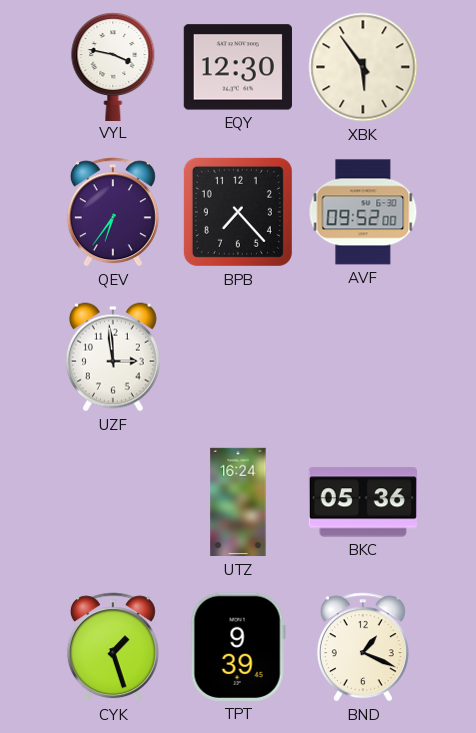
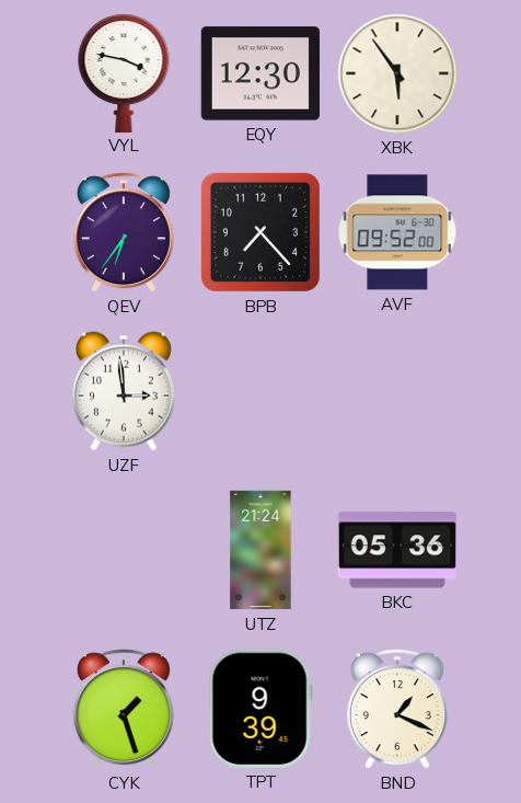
UTZ: 16:24 -> 21:24
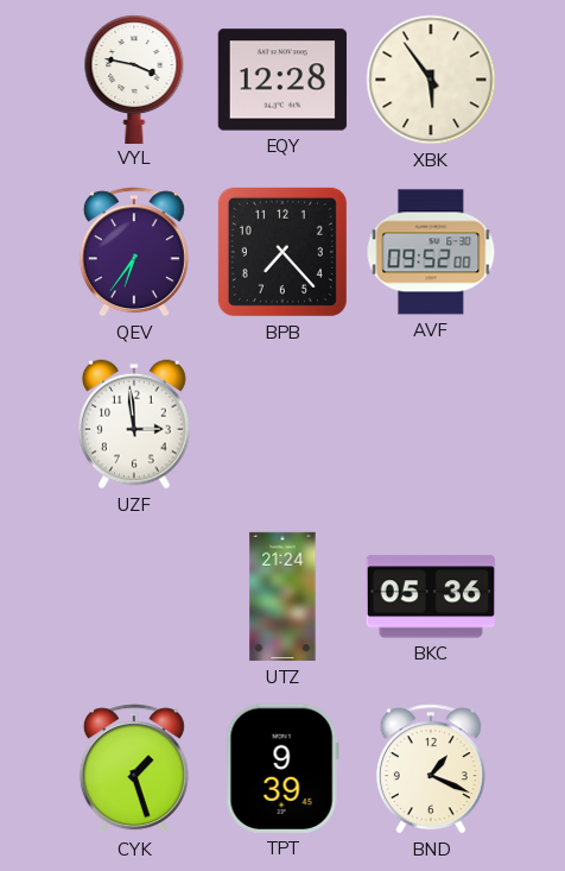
EQY: 12:30 -> 12:28
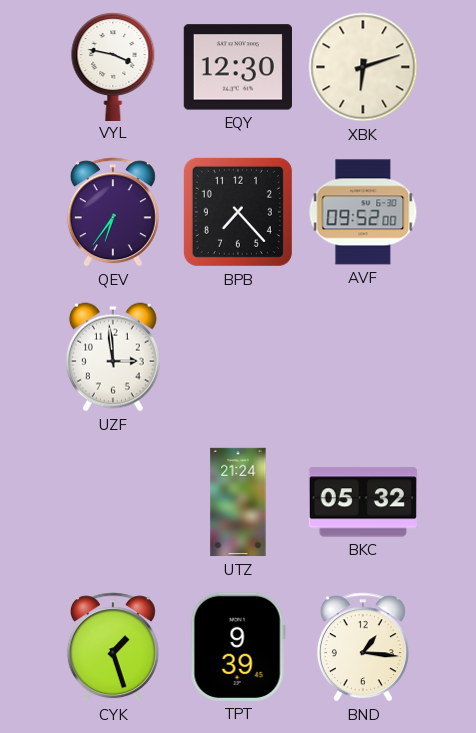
EQY: 12:28 -> 12:30
XBK: 5:54 -> 6:12
BKC: 05:36 -> 05:32
BND: 1:19 -> 1:16
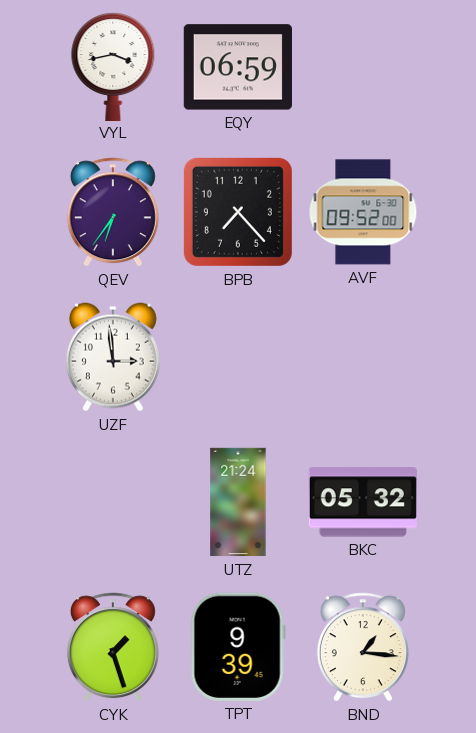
VYL: 3:47 -> 3:43
EQY: 12:30 -> 06:59
XBK: 6:12 -> none
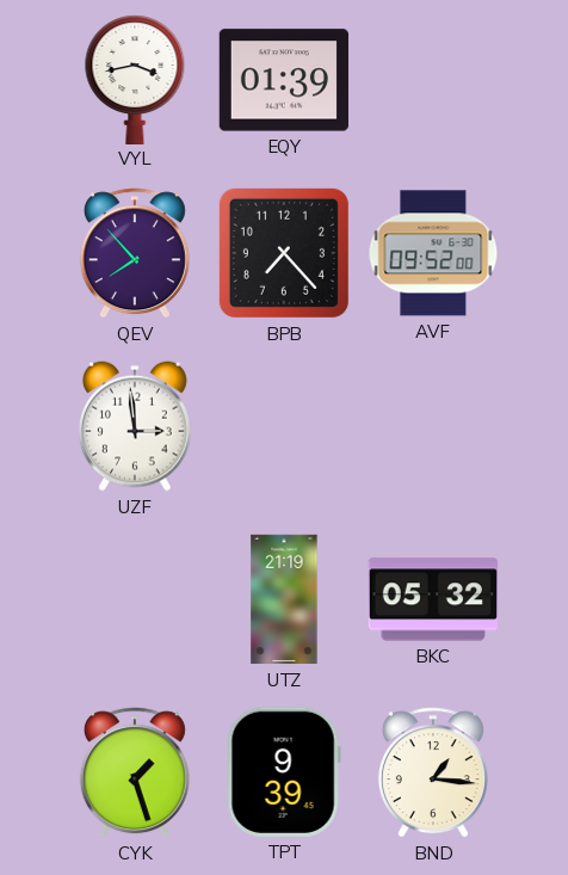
EQY: 06:59 -> 01:39
QEV: 6:36 -> 7:53
UTZ: 21:24 -> 21:19
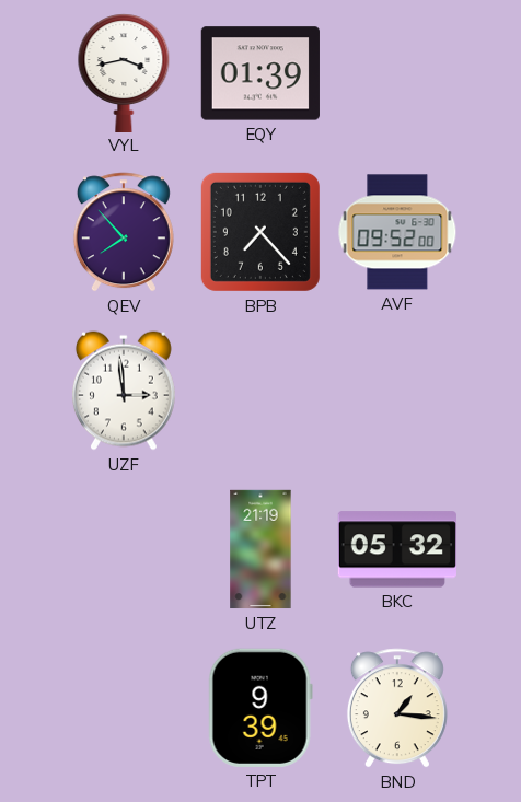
CYK: 1:27 -> none
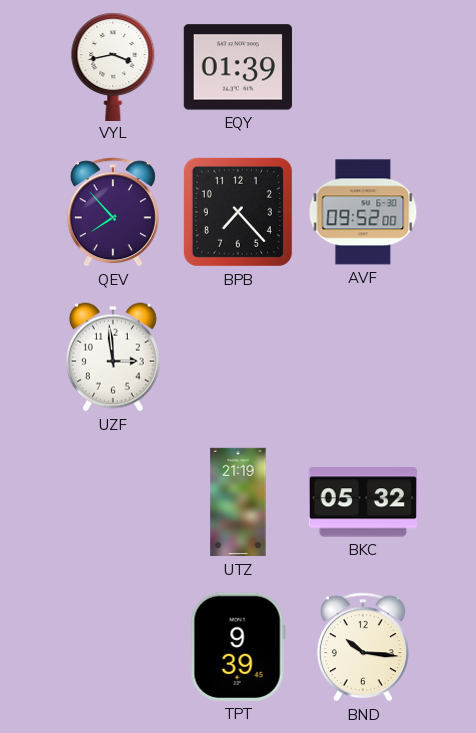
BND: 1:16 -> 10:16
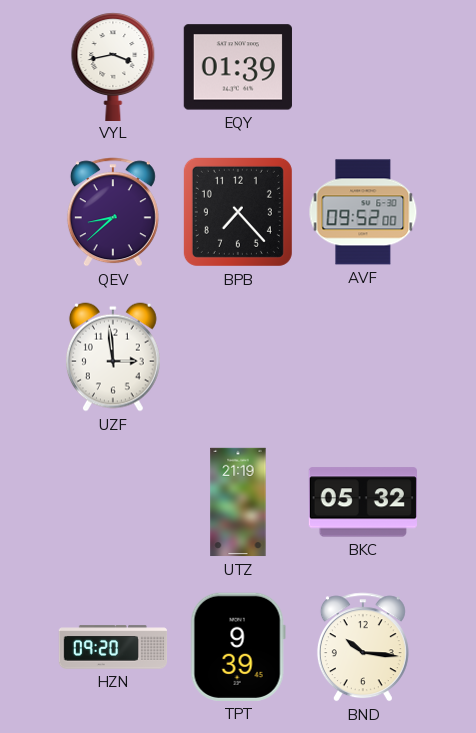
QEV: 7:53 -> 8:38
HZN: none -> 09:20
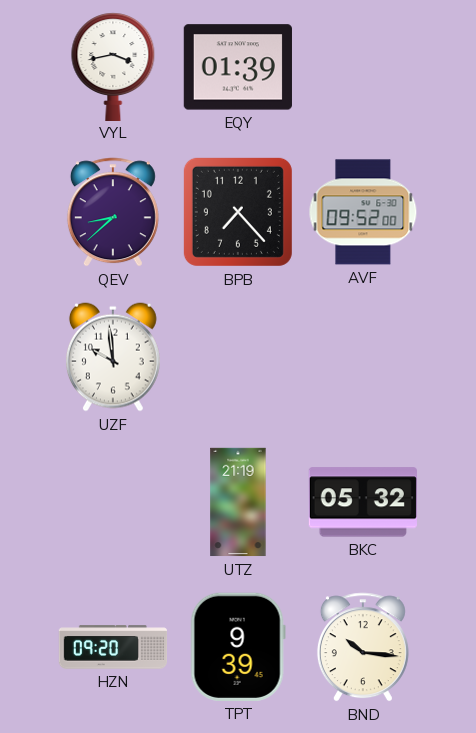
UZF: 2:59 -> 9:59
